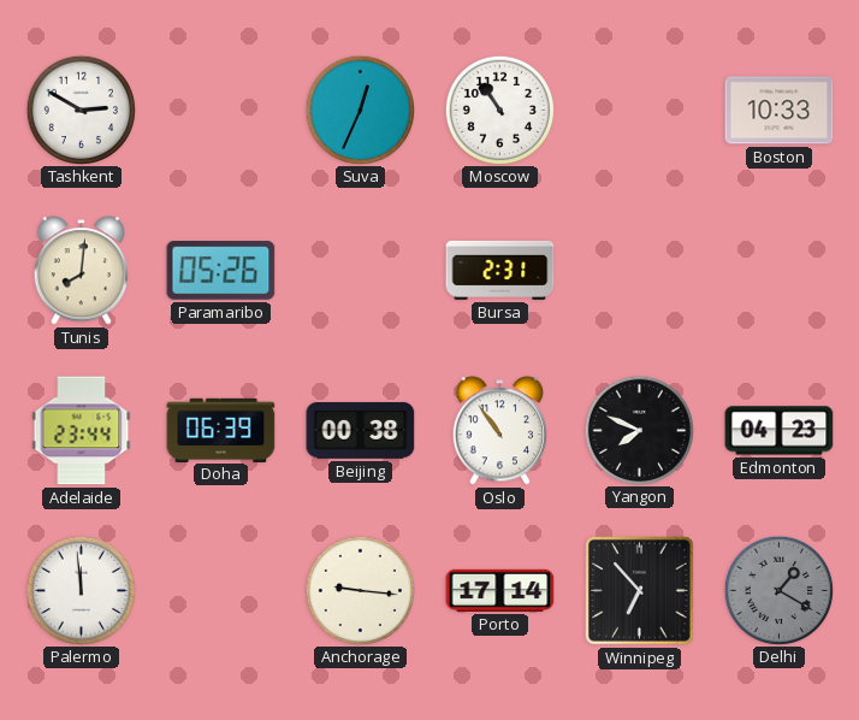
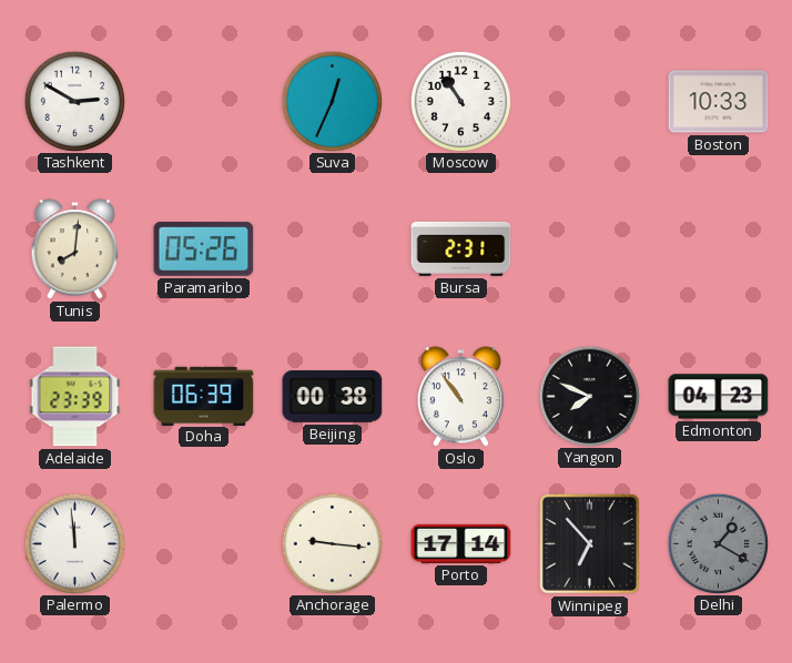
Adelaide: 23:44 -> 23:39
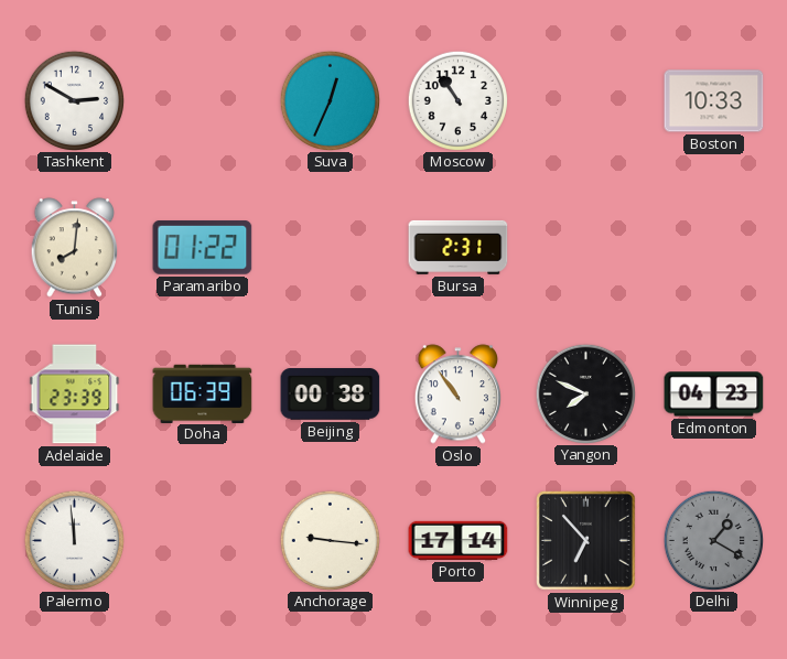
Paramaribo: 05:26 -> 01:22
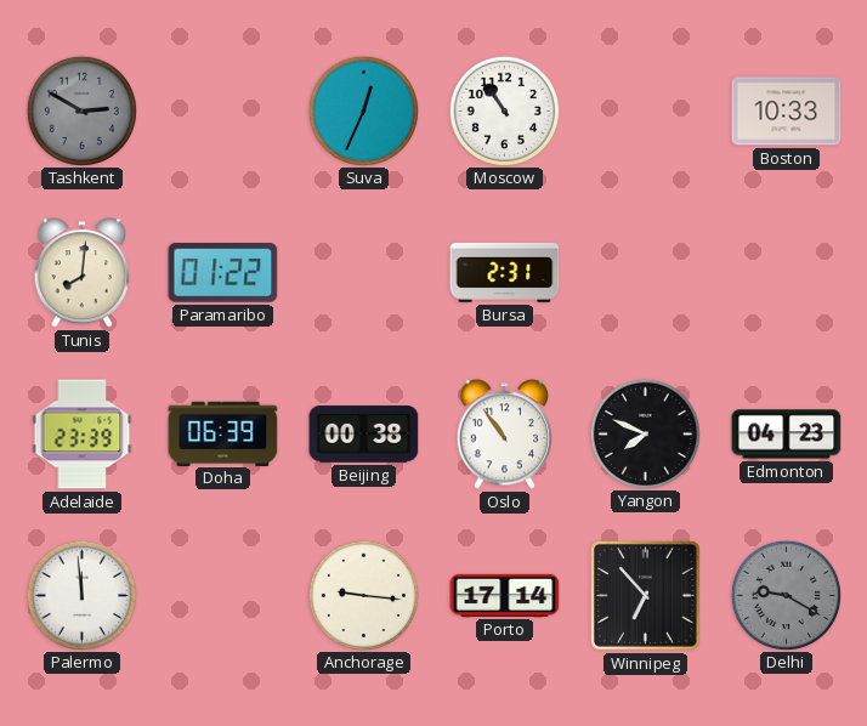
Tashkent dial: white -> grey
Delhi: 1:20 -> 9:20
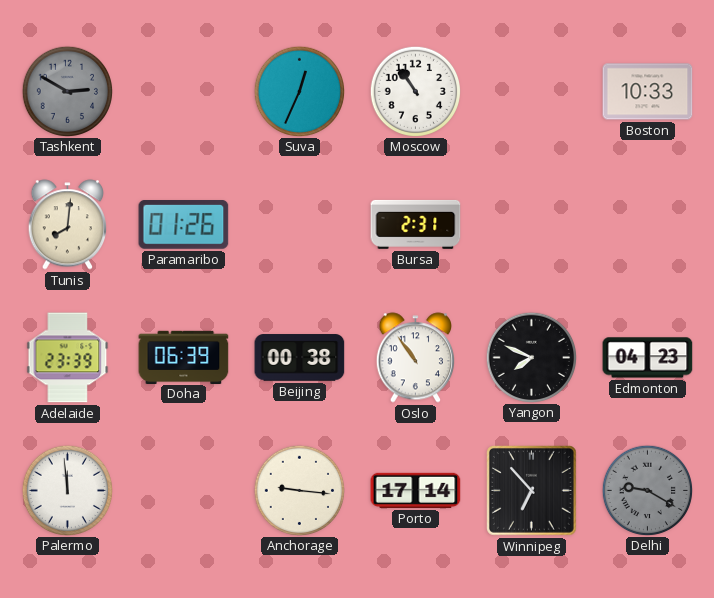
Paramaribo: 01:22 -> 01:26
